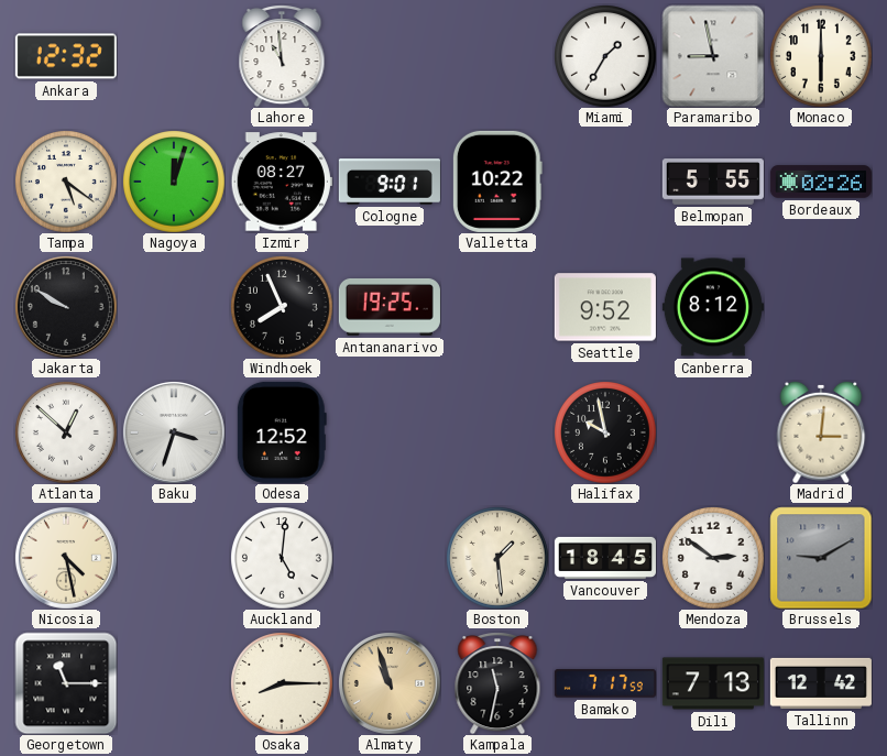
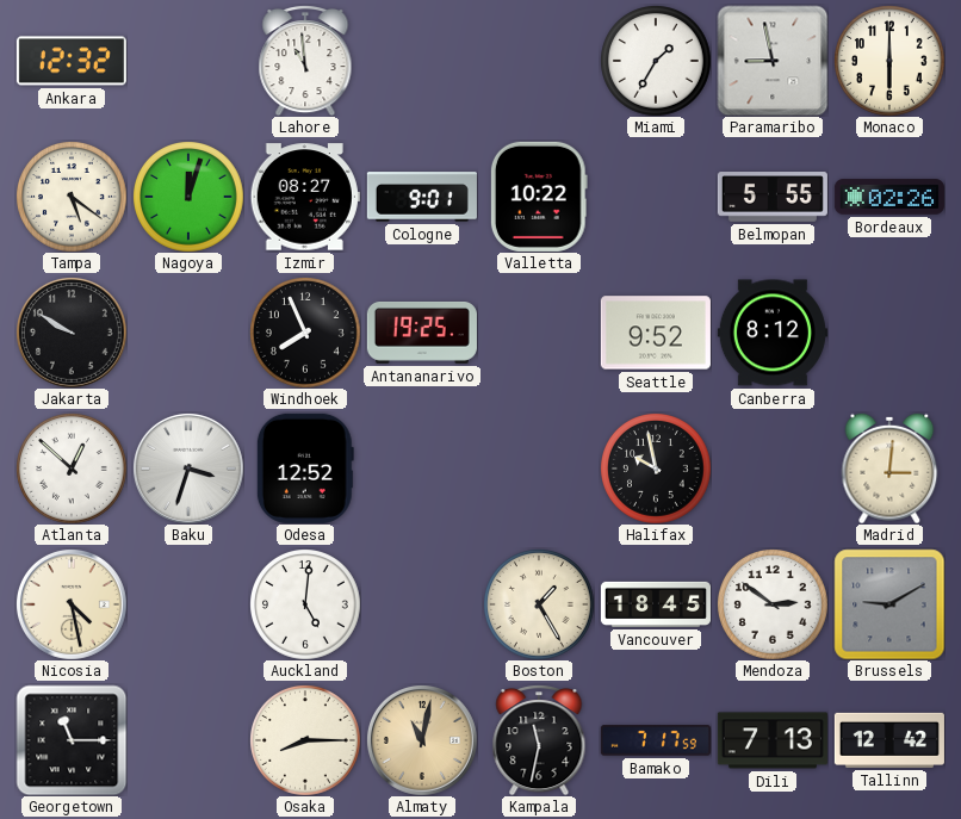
Boston: 1:29 -> 1:25
Almaty: 10:57 -> 11:02
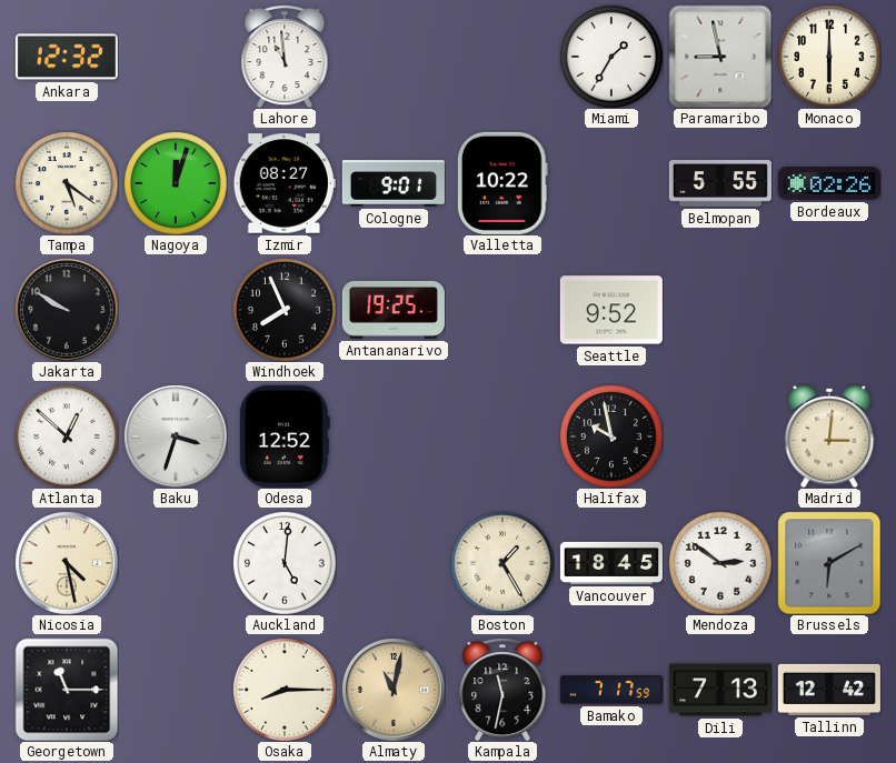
Canberra: 8:12 -> none
Brussels: 9:10 -> 6:10
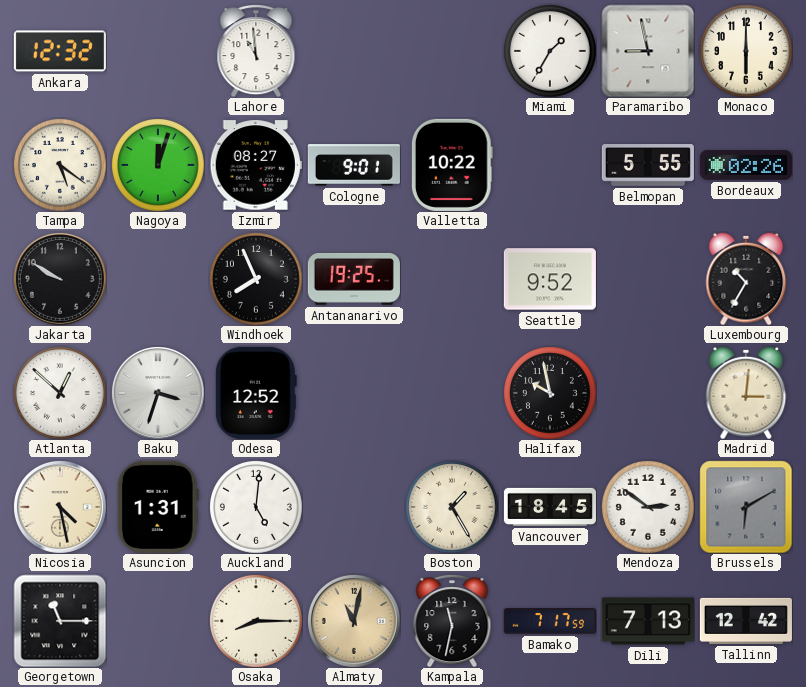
Luxembourg: none -> 10:35
Asuncion: none -> 1:31
